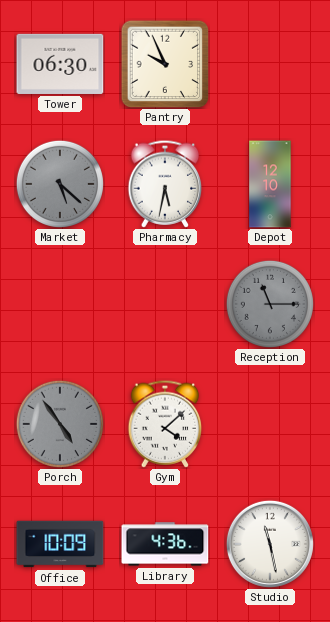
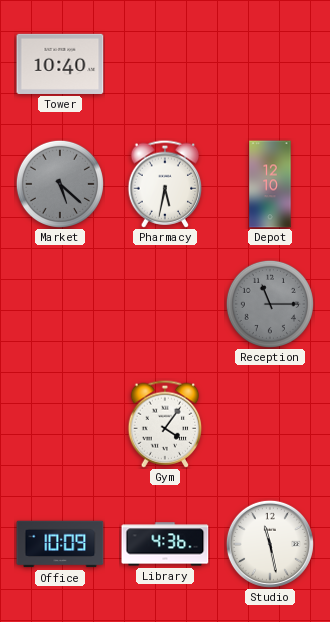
Tower: 06:30 -> 10:40
Pantry: 9:56 -> none
Porch: 4:54 -> none
Gym: 4:08 -> 4:06
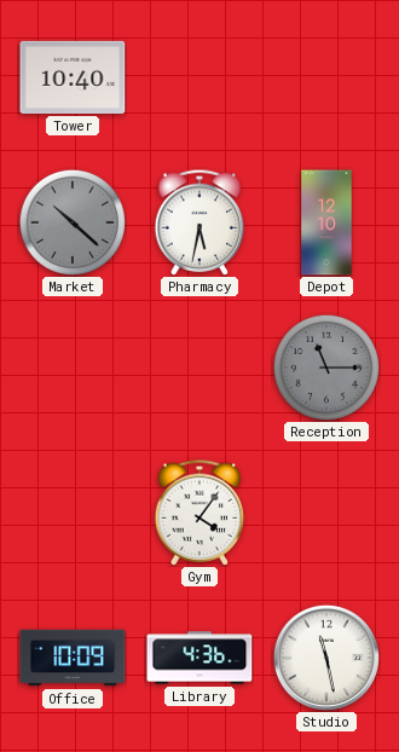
Market: 5:22 -> 10:22
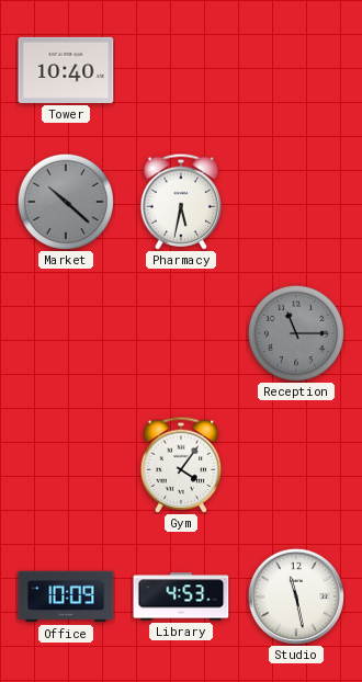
Depot: 12:10 -> none
Library: 4:36 -> 4:53
